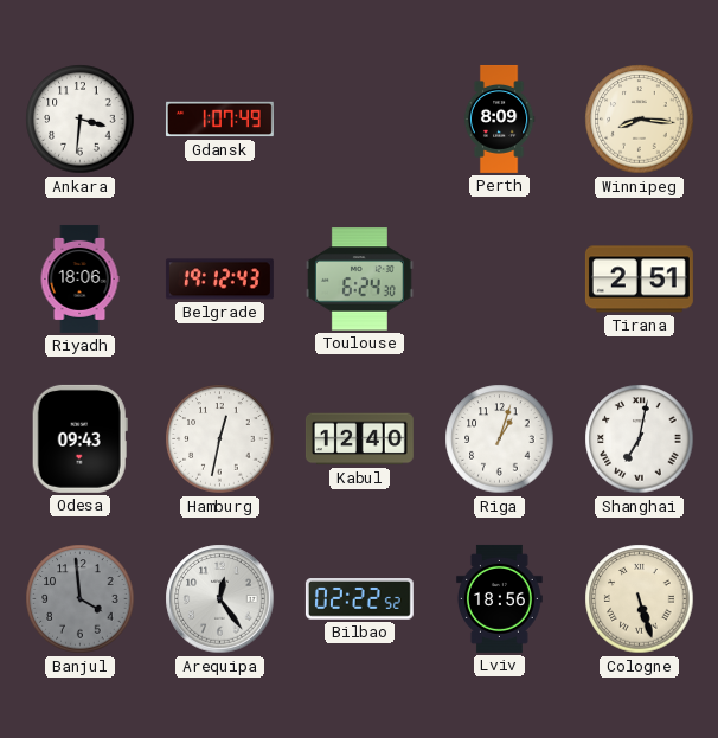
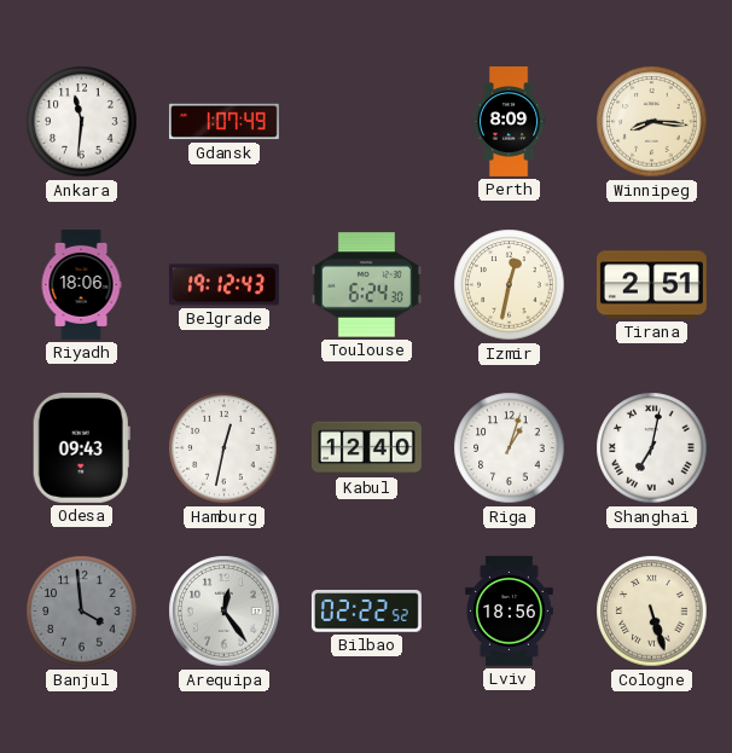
Ankara: 3:31 -> 11:31
Izmir: none -> 12:32
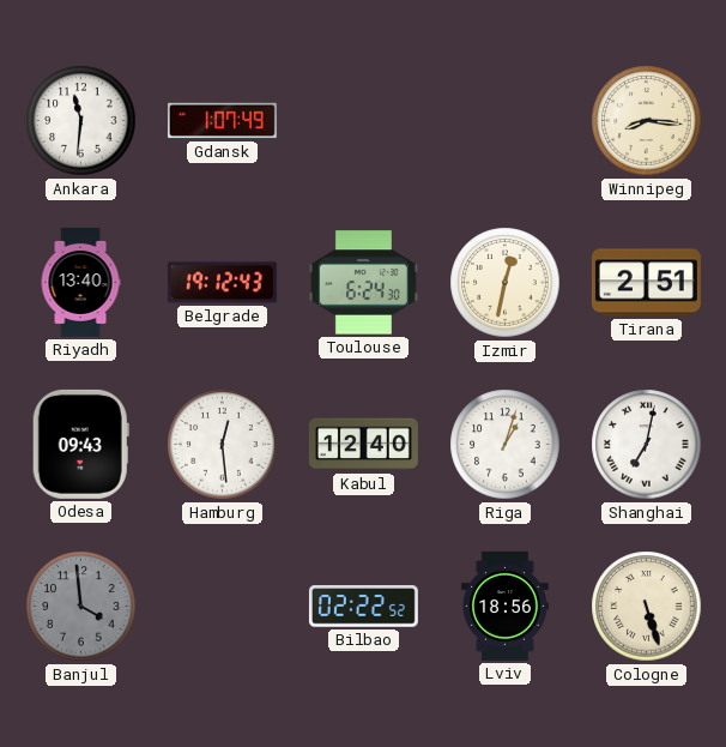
Perth: 8:09 -> none
Riyadh: 18:06 -> 13:40
Hamburg: 12:32 -> 12:29
Arequipa: 12:24 -> none
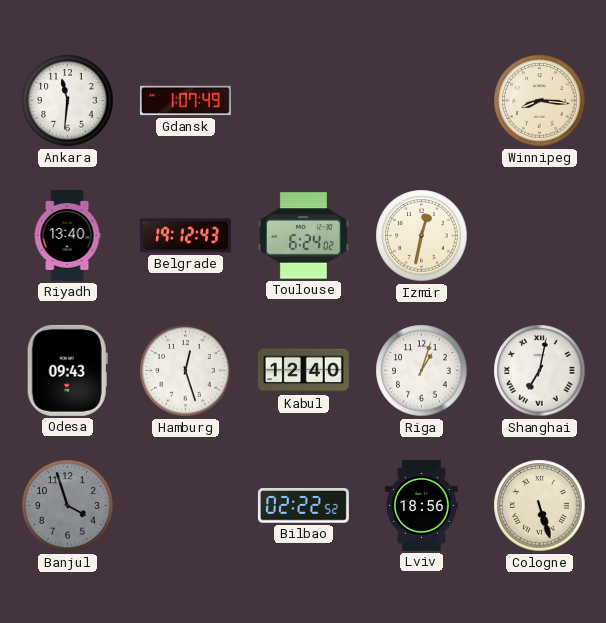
Toulouse: 6:24:30 -> 6:24:02
Tirana: 2:51 -> none
Hamburg: 12:29 -> 12:27
Banjul: 3:59 -> 3:57
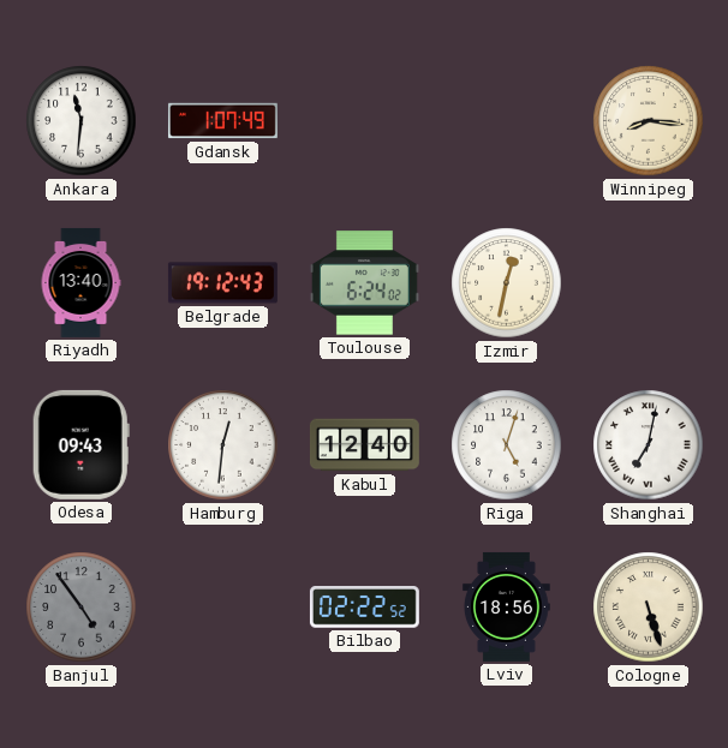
Hamburg: 12:27 -> 12:31
Riga: 1:03 -> 5:03
Banjul: 3:57 -> 4:54
